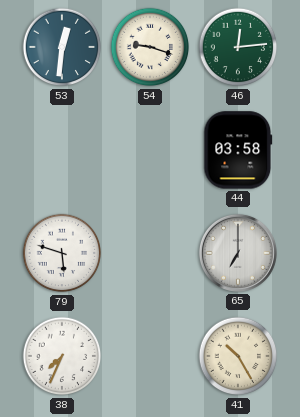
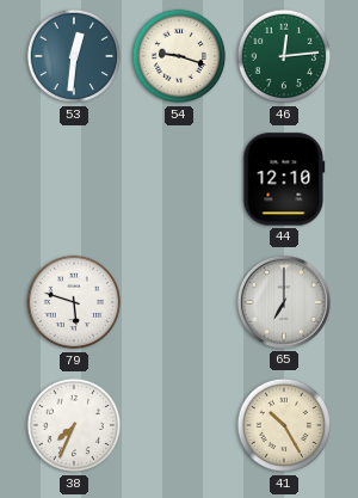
44: 03:58 -> 12:10
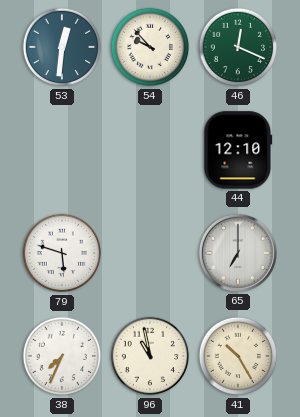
54: 9:18 -> 9:53
46: 12:14 -> 12:19
96: none -> 10:58
